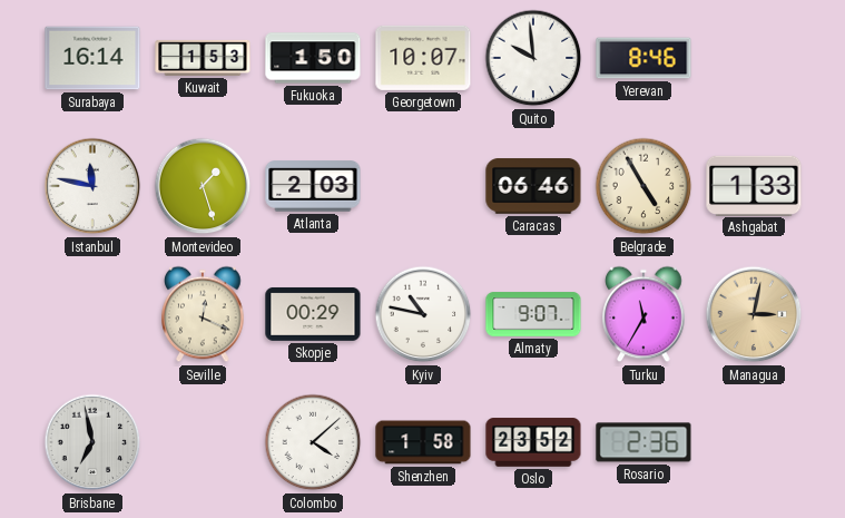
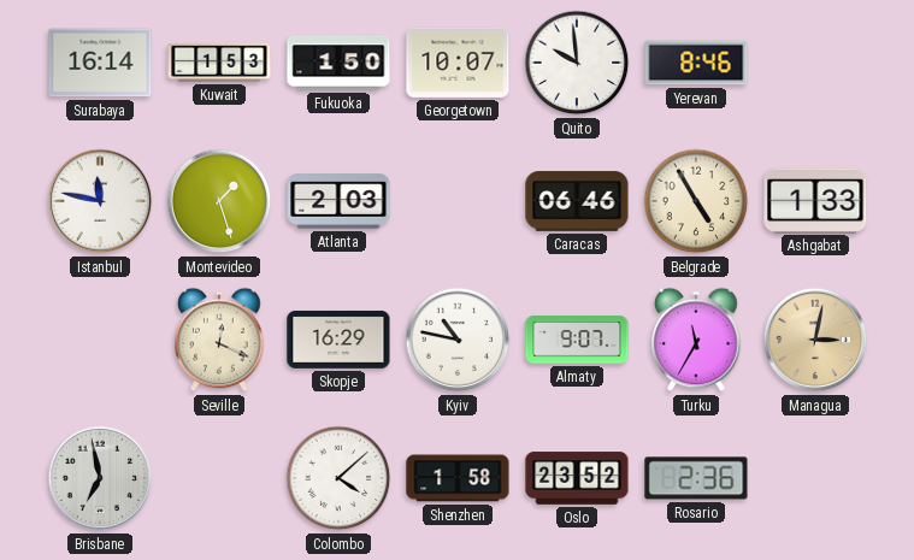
Skopje: 00:29 -> 16:29
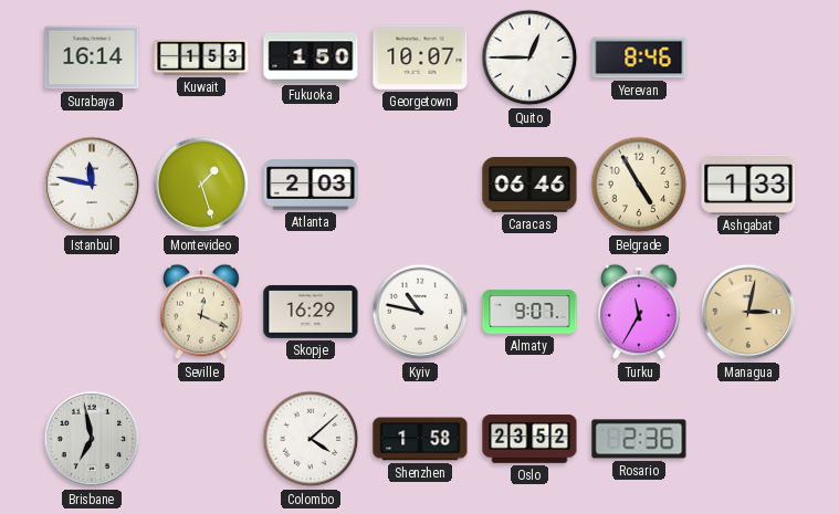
Quito: 9:59 -> 12:45
